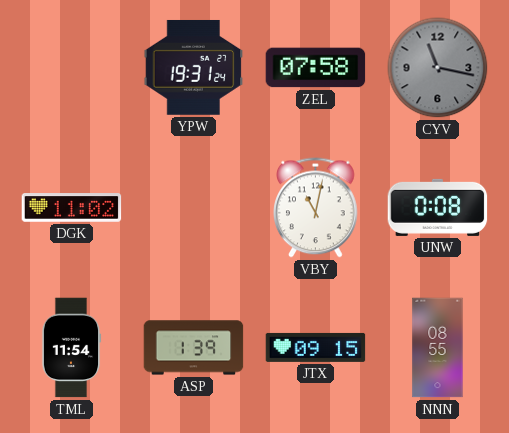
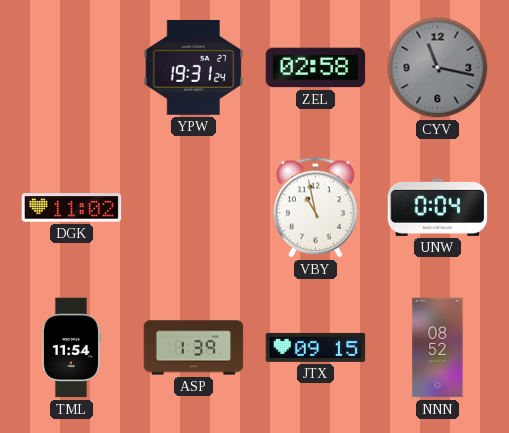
ZEL: 07:58 -> 02:58
VBY: 11:02 -> 10:58
UNW: 0:08 -> 0:04
NNN: 08:55 -> 08:52
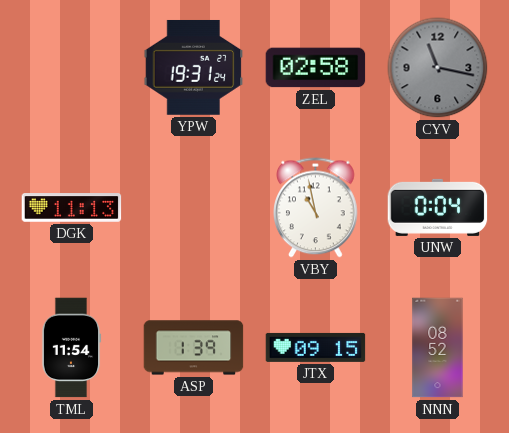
DGK: 11:02 -> 11:13
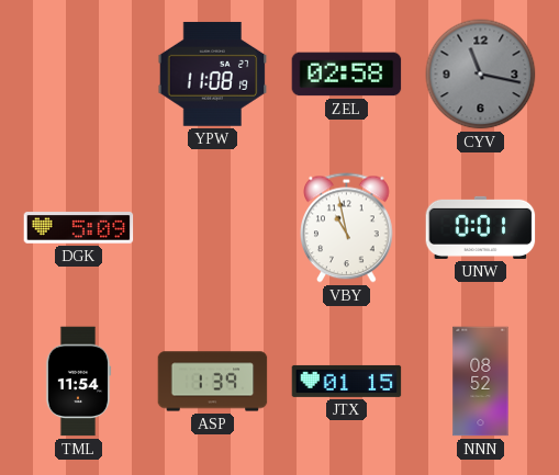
YPW: 19:31 -> 11:08
DGK: 11:13 -> 5:09
UNW: 0:04 -> 0:01
JTX: 09:15 -> 01:15
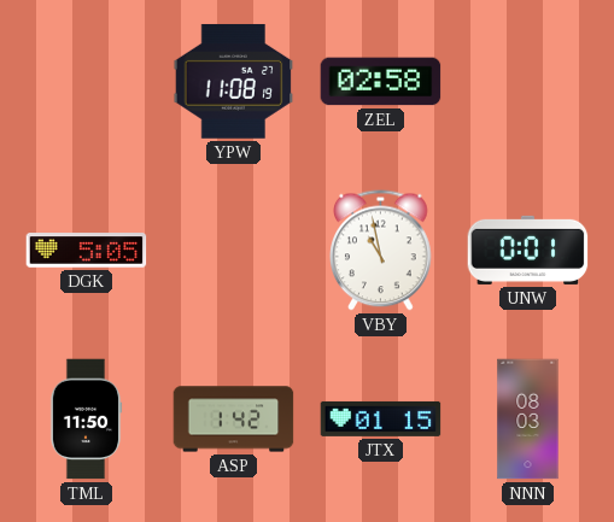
CYV: 11:17 -> none
DGK: 5:09 -> 5:05
TML: 11:54 -> 11:50
ASP: 1:39 -> 1:42
NNN: 08:52 -> 08:03
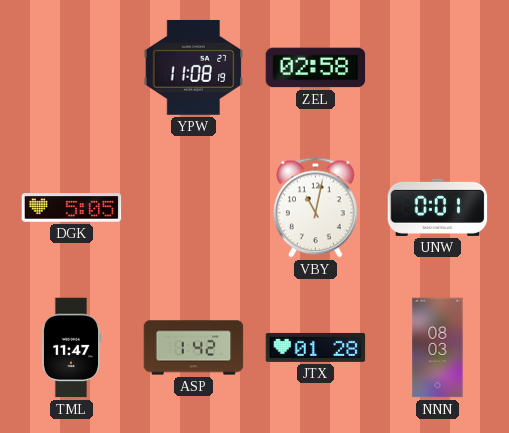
VBY: 10:58 -> 11:02
TML: 11:50 -> 11:47
JTX: 01:15 -> 01:28
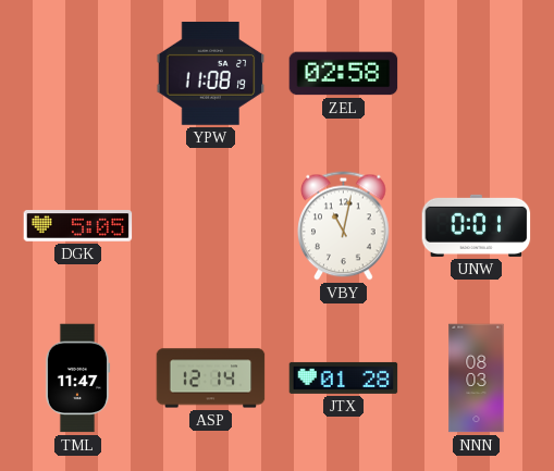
ASP: 1:42 -> 12:14
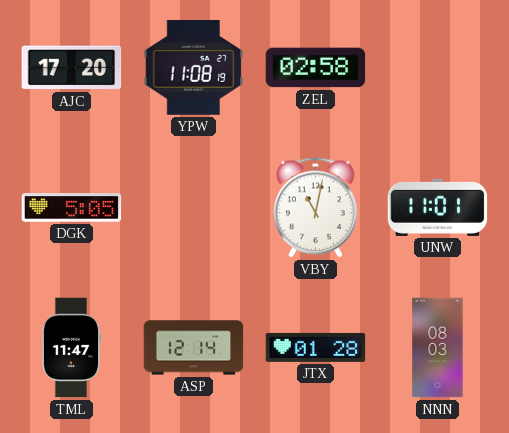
AJC: none -> 17:20
UNW: 0:01 -> 11:01
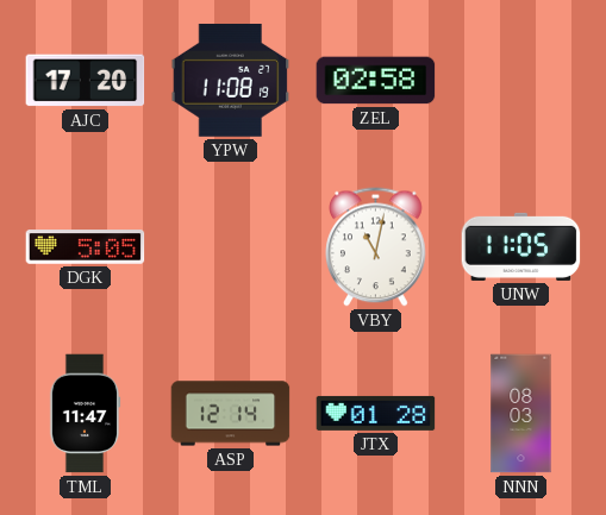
UNW: 11:01 -> 11:05
